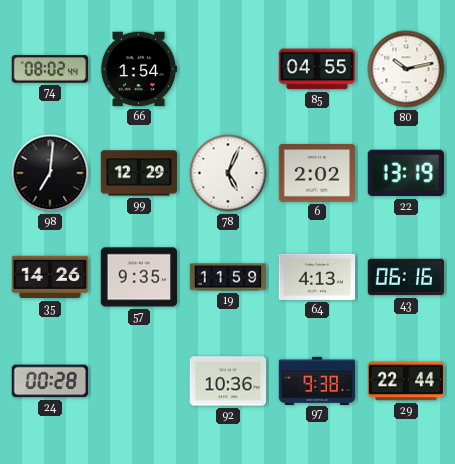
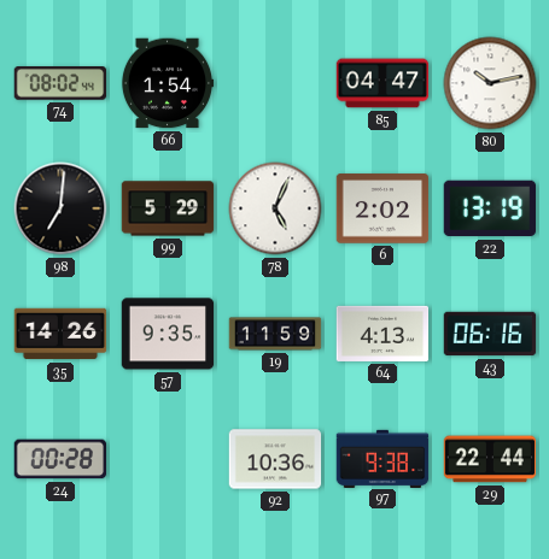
85: 04:55 -> 04:47
99: 12:29 -> 5:29
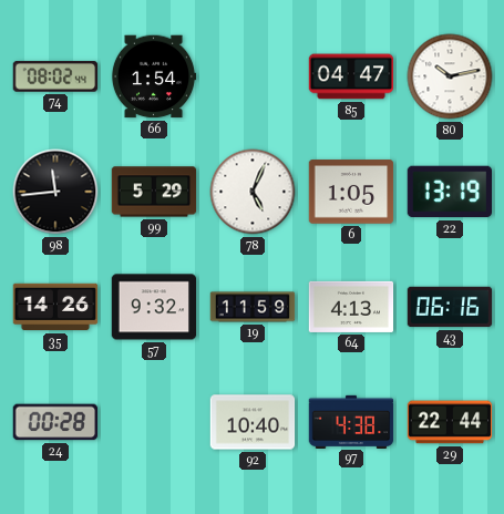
98: 7:01 -> 11:44
6: 2:02 -> 1:05
57: 9:35 -> 9:32
92: 10:36 -> 10:40
97: 9:38 -> 4:38
